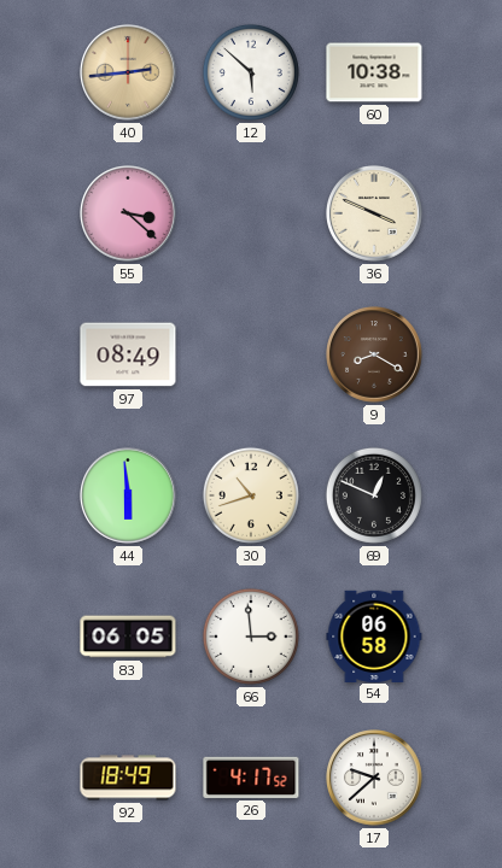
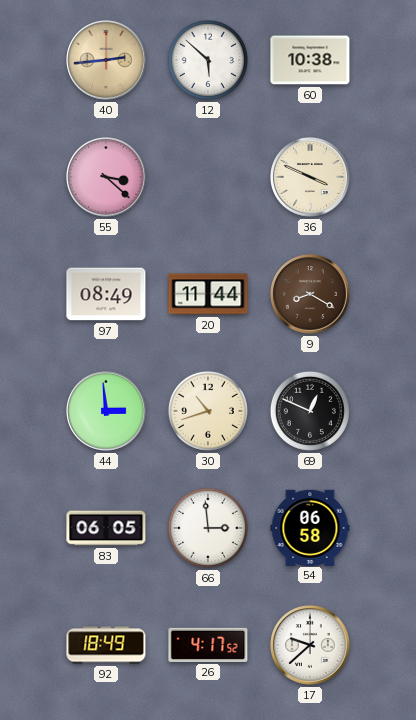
20: none -> 11:44
44: 5:59 -> 2:59
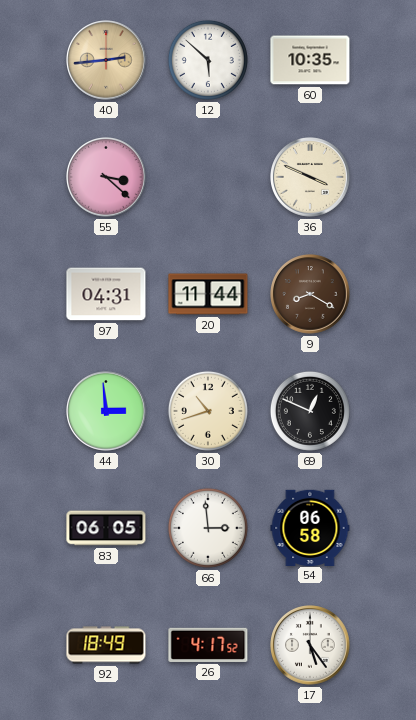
60: 10:38 -> 10:35
97: 08:49 -> 04:31
17: 9:38 -> 5:24
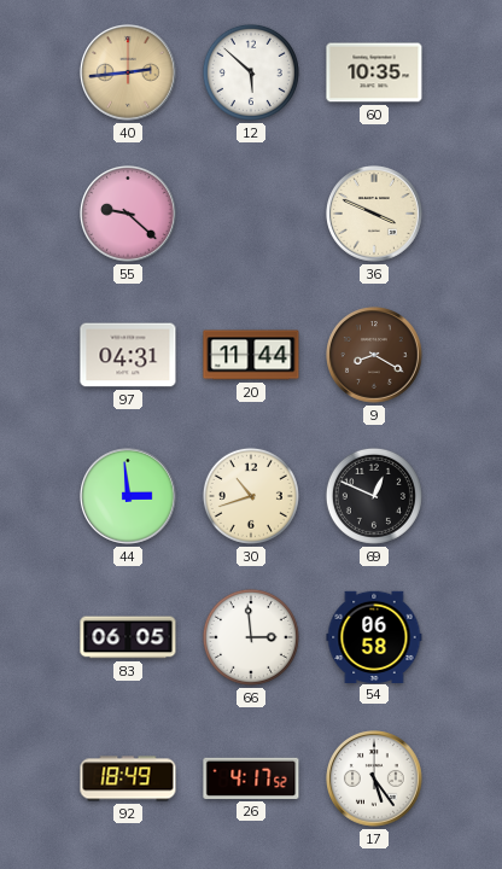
55: 3:22 -> 9:22
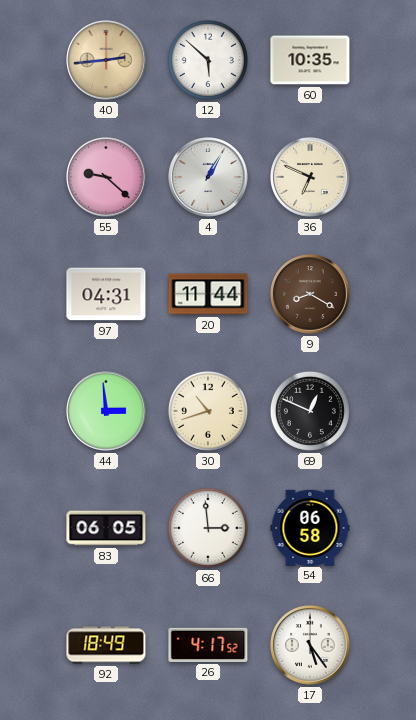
4: none -> 1:05
36: 3:49 -> 6:49
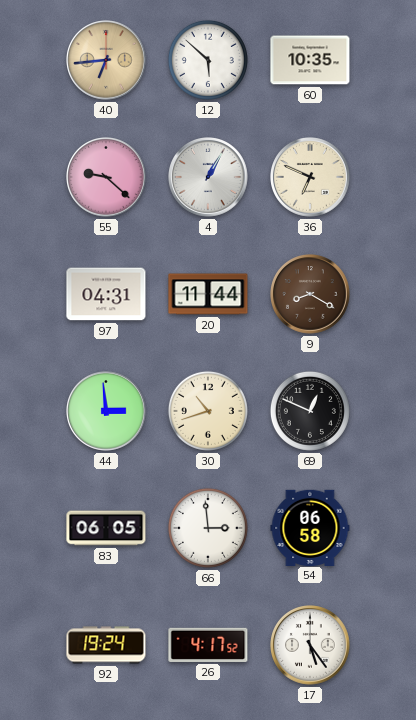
40: 2:44 -> 6:44
92: 18:49 -> 19:24
